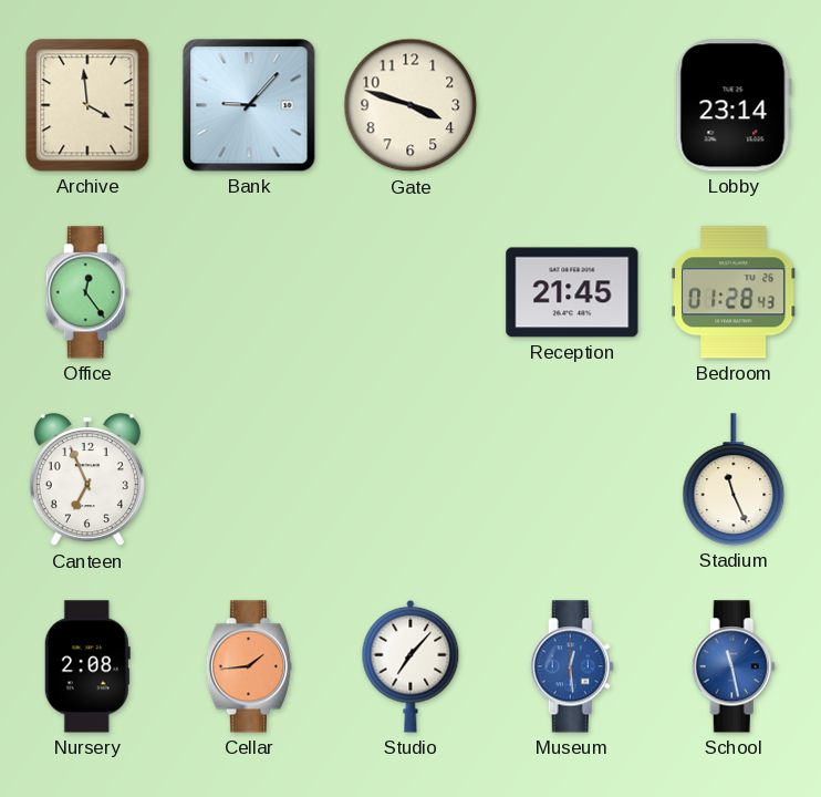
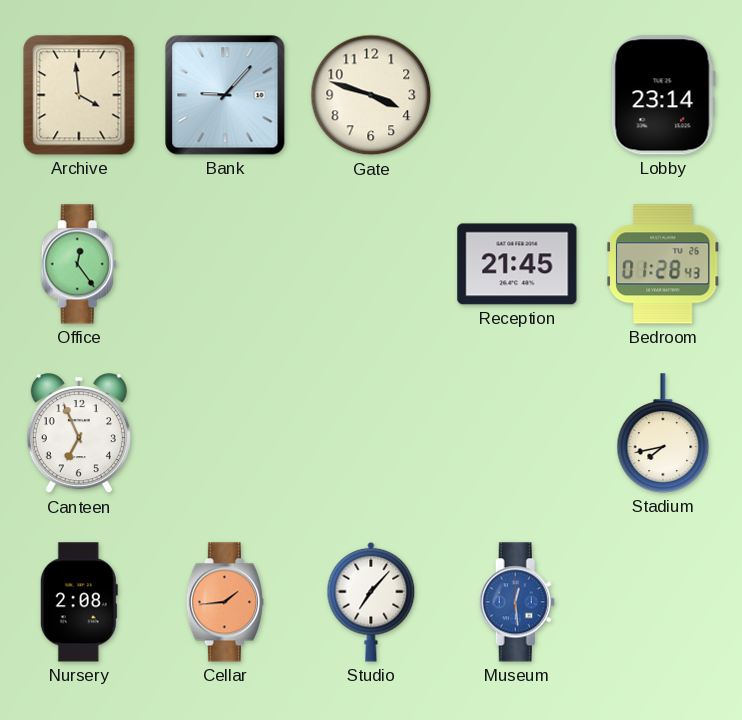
Stadium: 11:26 -> 7:43
School: 11:28 -> none
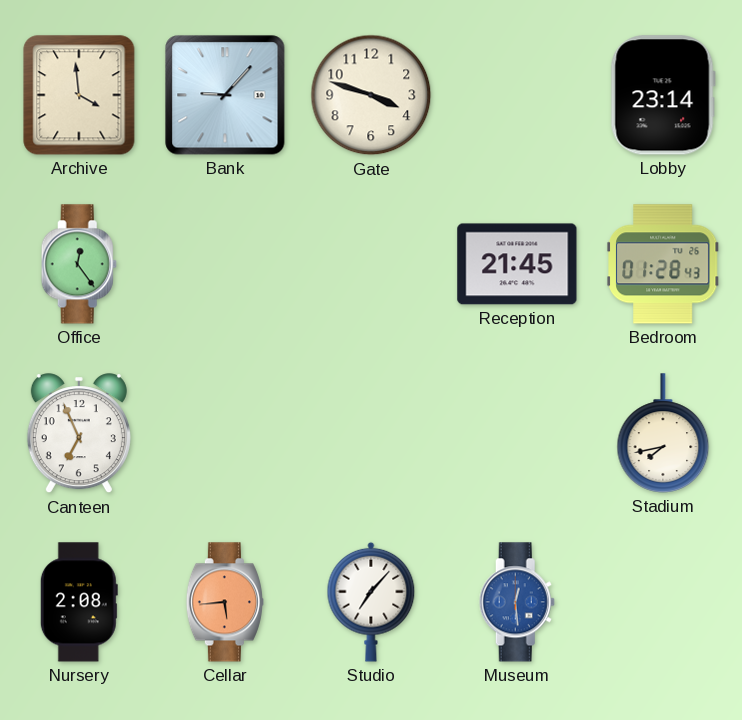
Cellar: 1:44 -> 5:44
